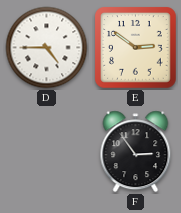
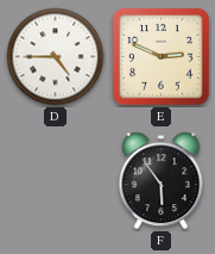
E: 2:51 -> 2:49
F: 2:54 -> 5:54
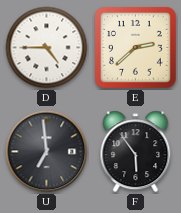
E: 2:49 -> 2:38
U: none -> 6:59
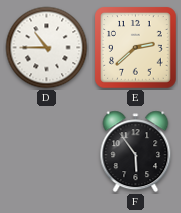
D: 4:45 -> 10:45
U: 6:59 -> none
